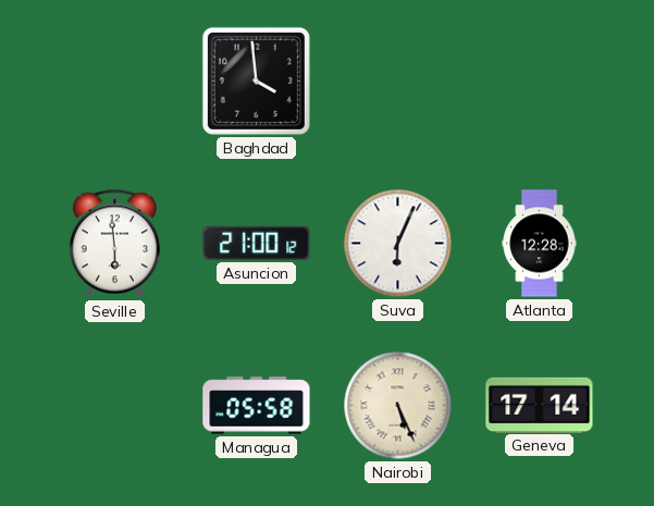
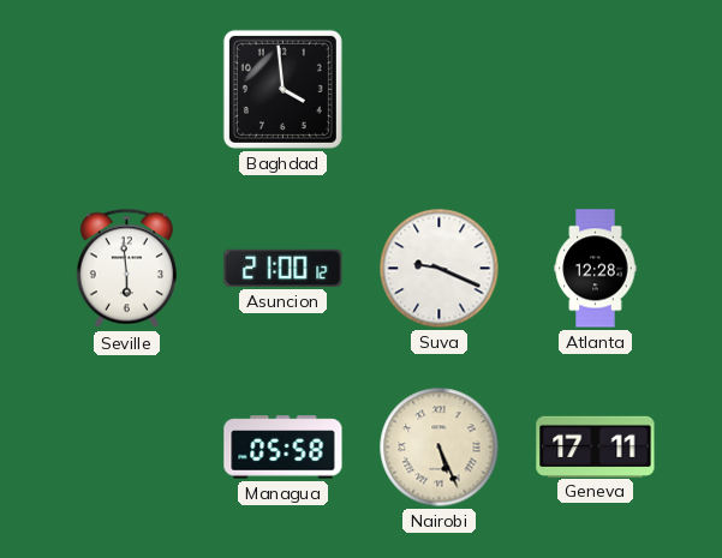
Suva: 6:04 -> 9:19
Geneva: 17:14 -> 17:11
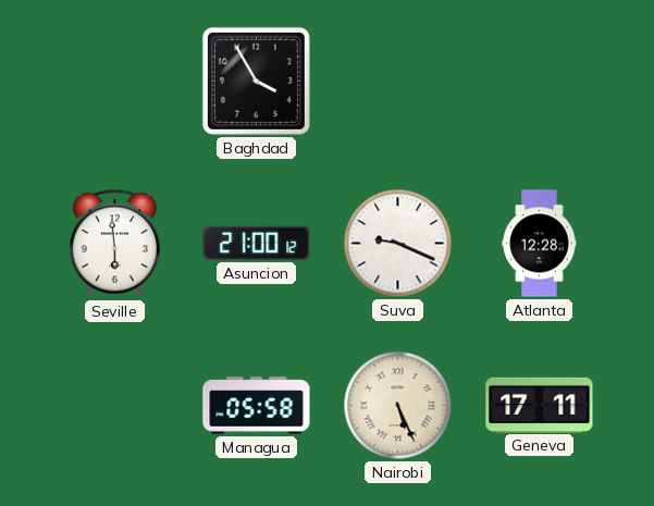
Baghdad: 3:59 -> 3:55
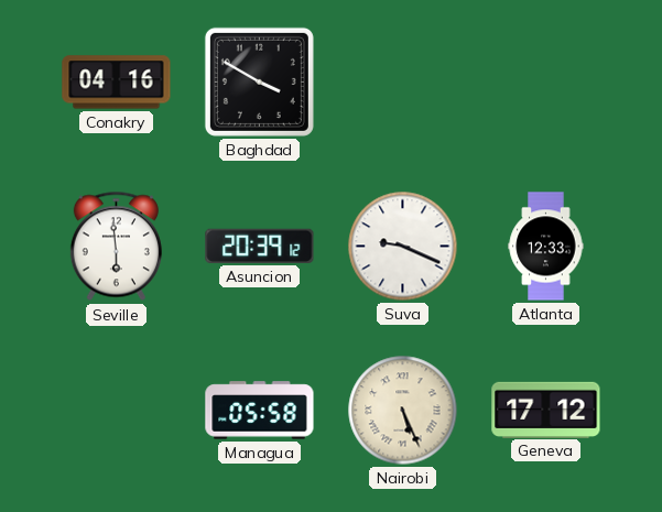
Conakry: none -> 04:16
Baghdad: 3:55 -> 3:50
Asuncion: 21:00 -> 20:39
Atlanta: 12:28 -> 12:33
Geneva: 17:11 -> 17:12
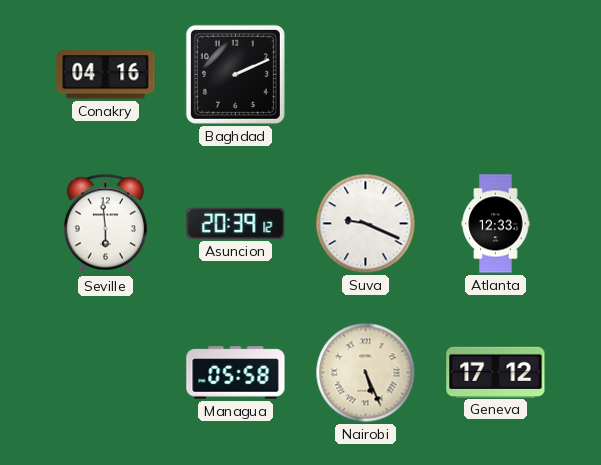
Baghdad: 3:50 -> 2:11
